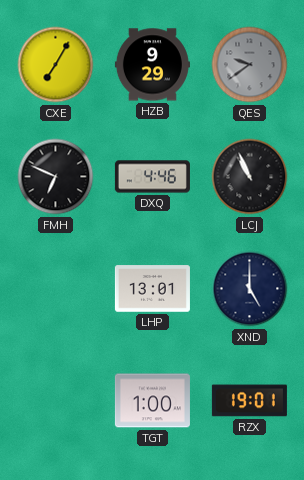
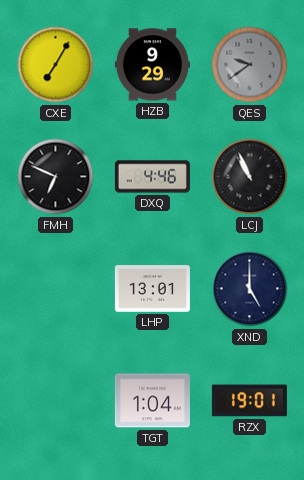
TGT: 1:00 -> 1:04
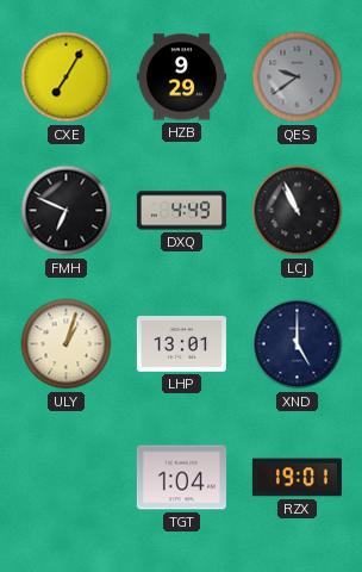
DXQ: 4:46 -> 4:49
ULY: none -> 1:03
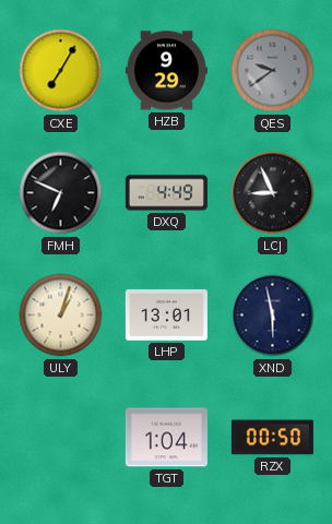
LCJ: 10:56 -> 8:56
XND: 5:00 -> 5:58
RZX: 19:01 -> 00:50
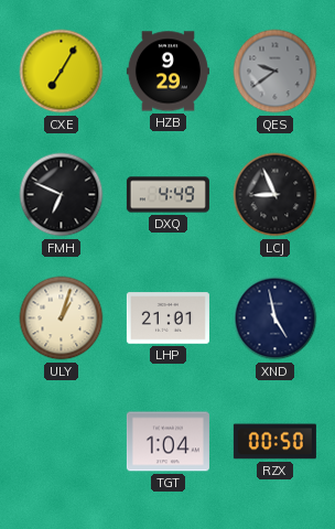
LHP: 13:01 -> 21:01
XND: 5:58 -> 4:58
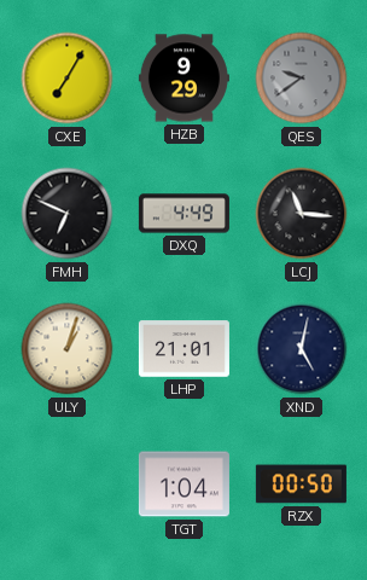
LCJ: 8:56 -> 11:16
XND: 4:58 -> 5:02
